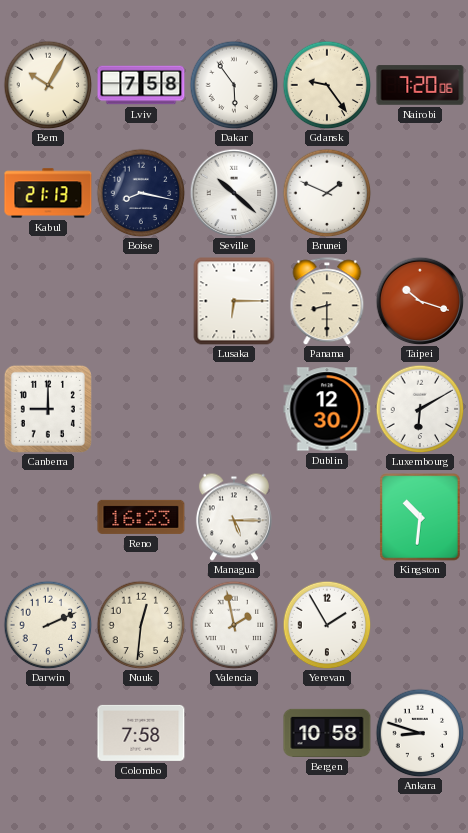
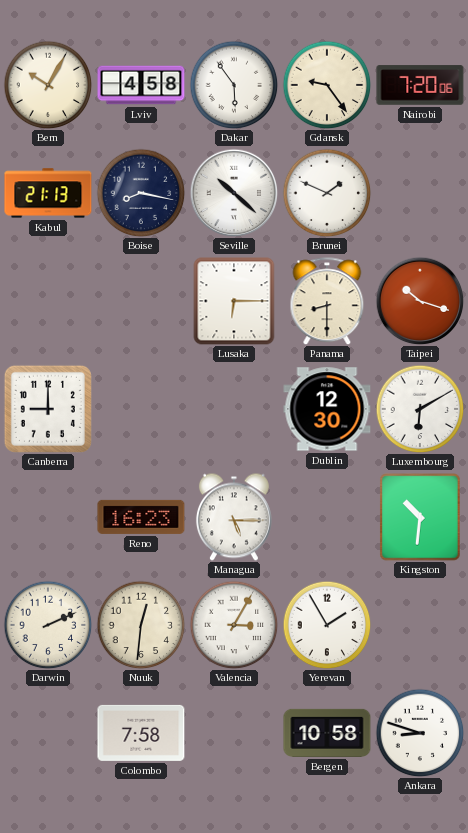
Lviv: 7:58 -> 4:58
Valencia: 1:58 -> 3:05
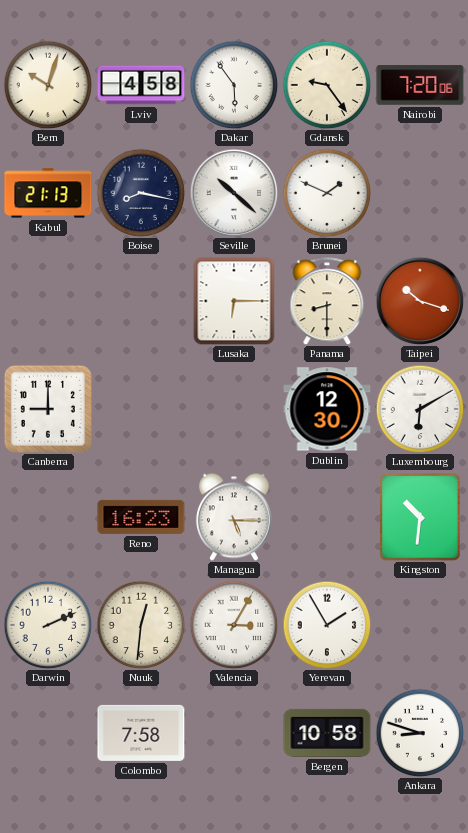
Bern: 10:05 -> 10:03
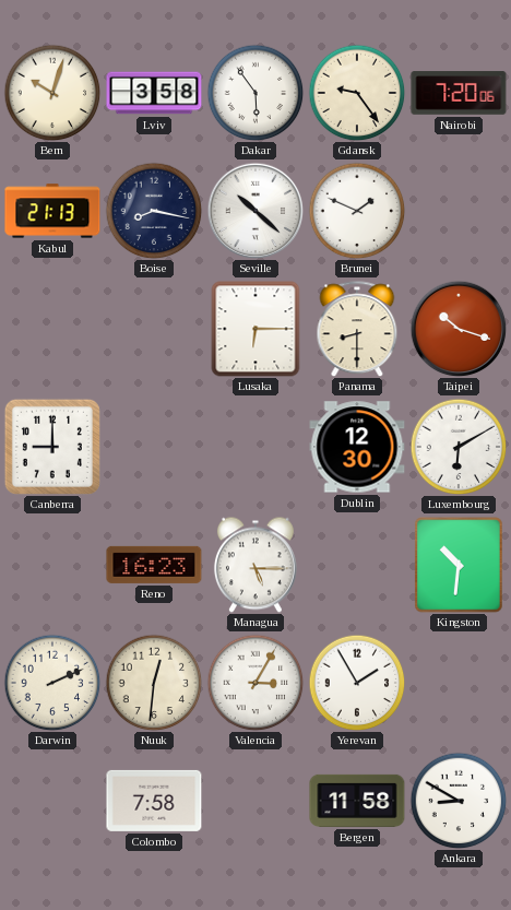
Lviv: 4:58 -> 3:58
Bergen: 10:58 -> 11:58
Ankara: 8:48 -> 8:50
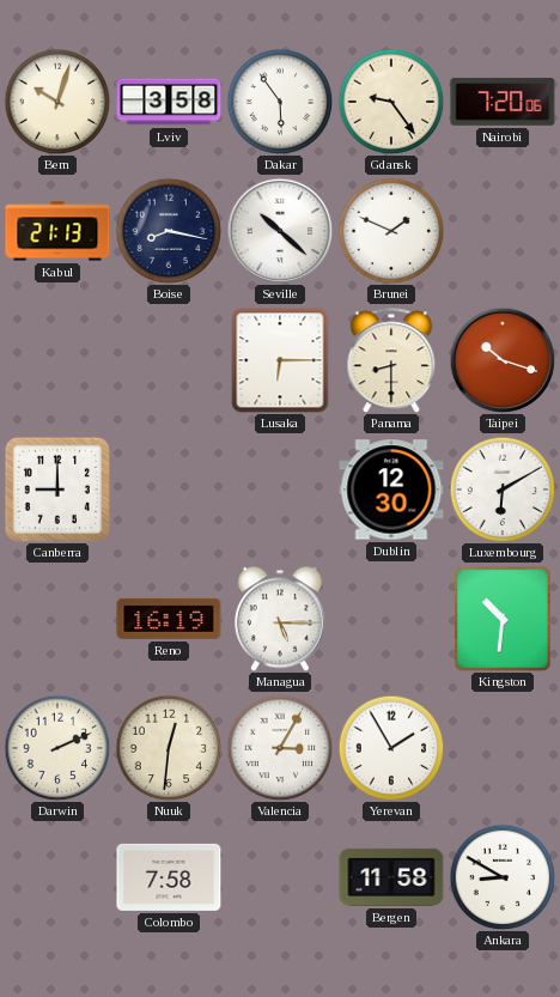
Reno: 16:23 -> 16:19
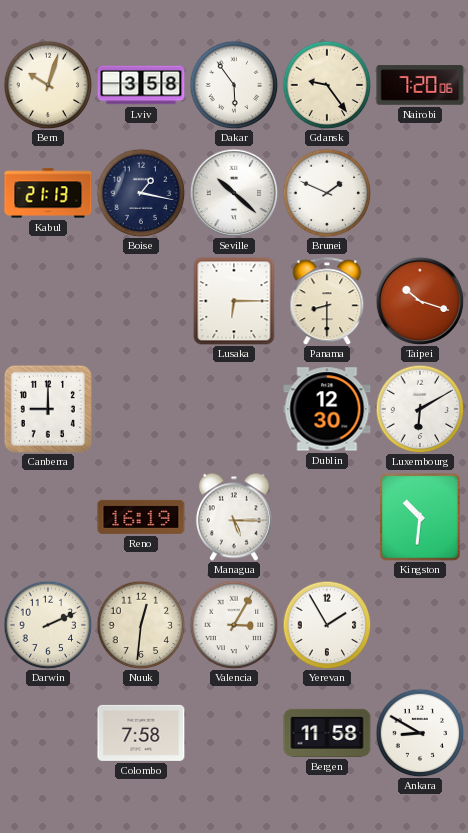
Boise: 8:17 -> 1:17
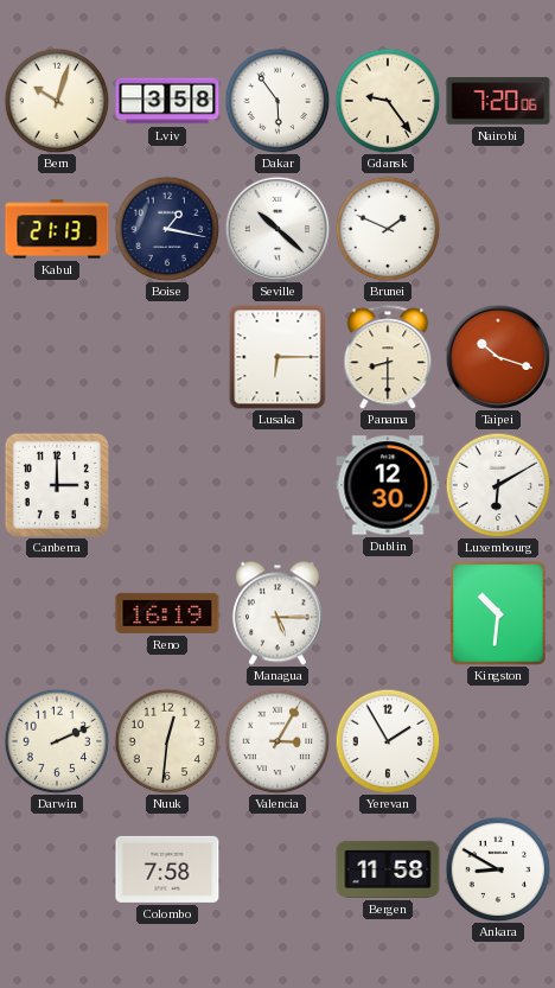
Canberra: 9:00 -> 3:00
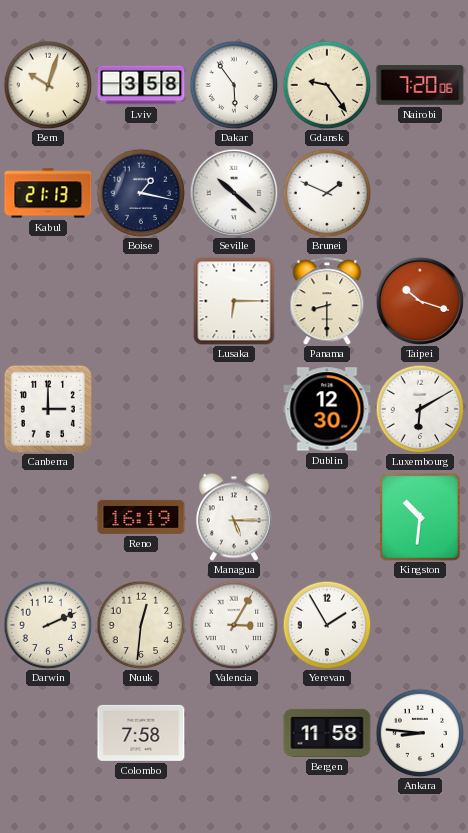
Ankara: 8:50 -> 8:46
